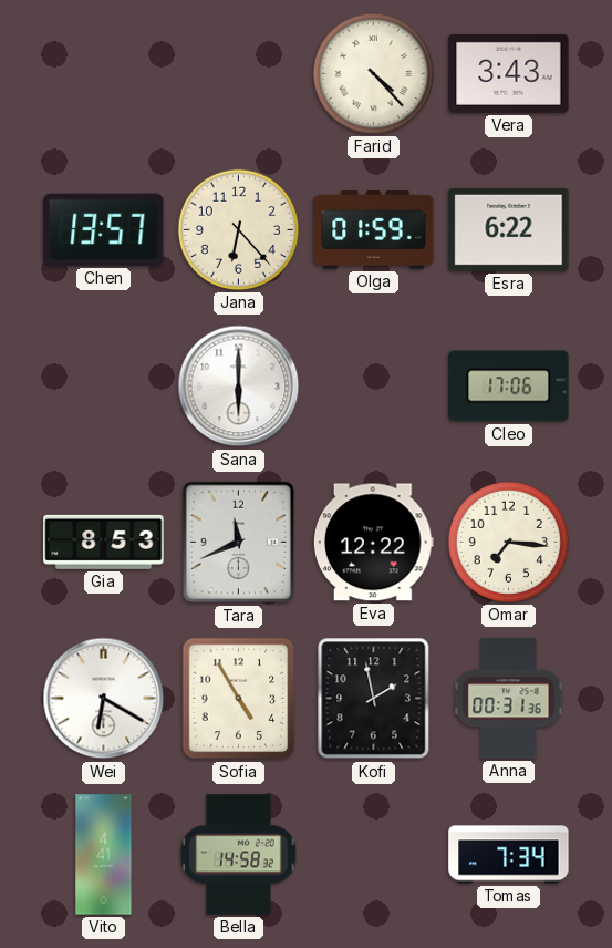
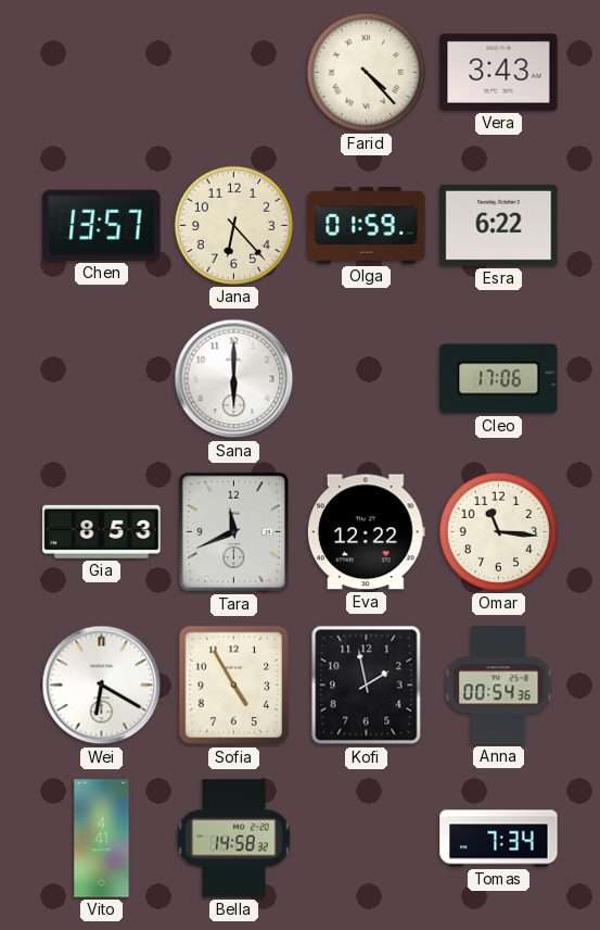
Omar: 7:16 -> 11:16
Anna: 00:31 -> 00:54
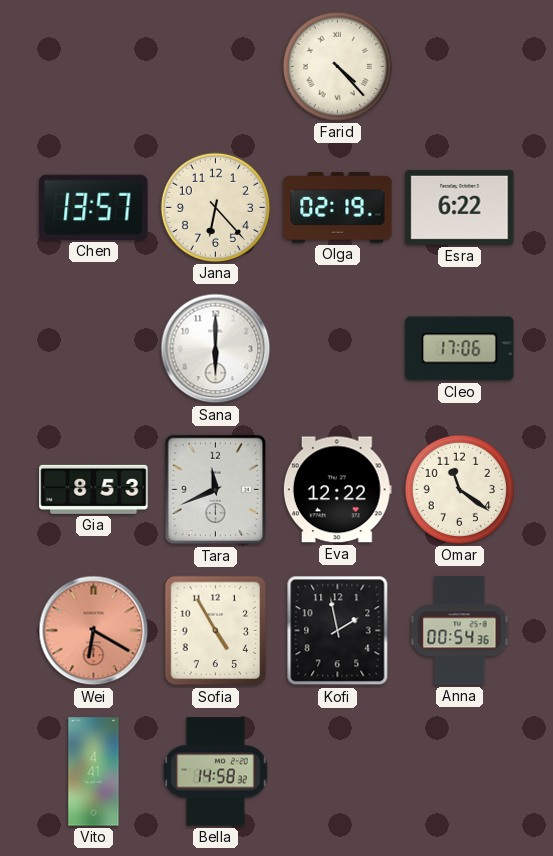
Vera: 3:43 -> none
Olga: 01:59 -> 02:19
Omar: 11:16 -> 11:21
Wei dial: white -> salmon
Tomas: 7:34 -> none
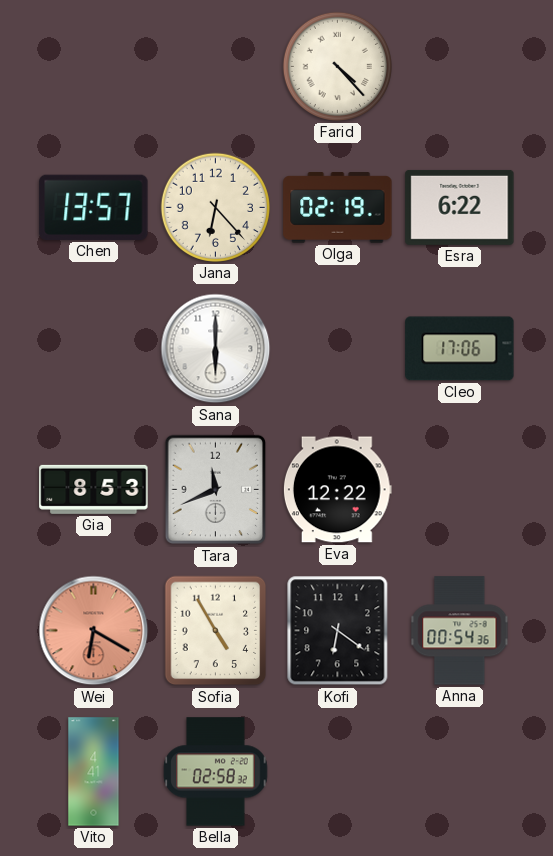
Omar: 11:21 -> none
Kofi: 1:58 -> 6:21
Bella: 14:58 -> 02:58
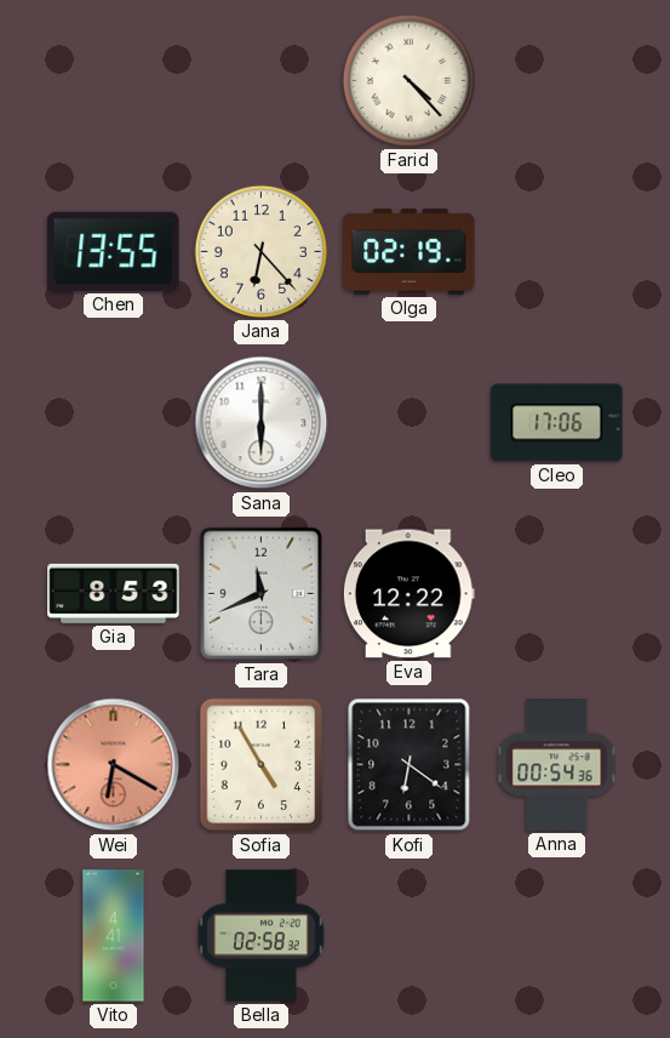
Chen: 13:57 -> 13:55
Esra: 6:22 -> none
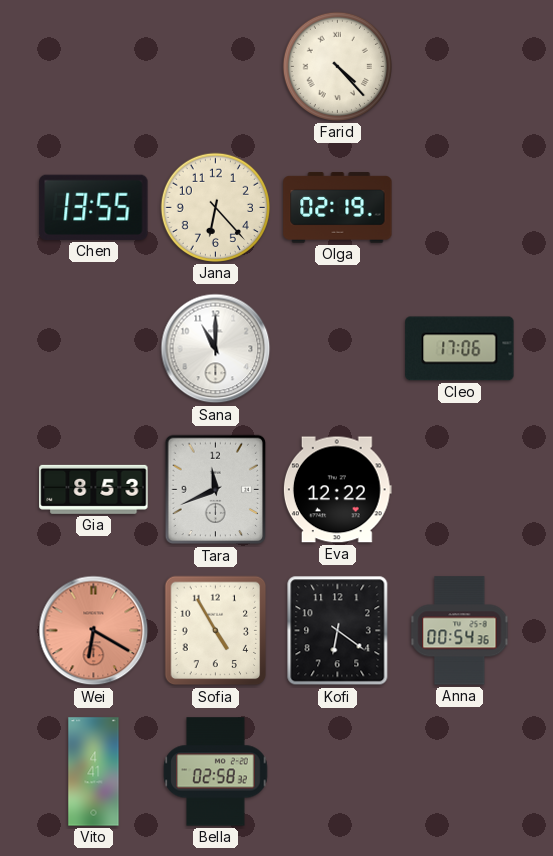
Sana: 6:00 -> 11:00
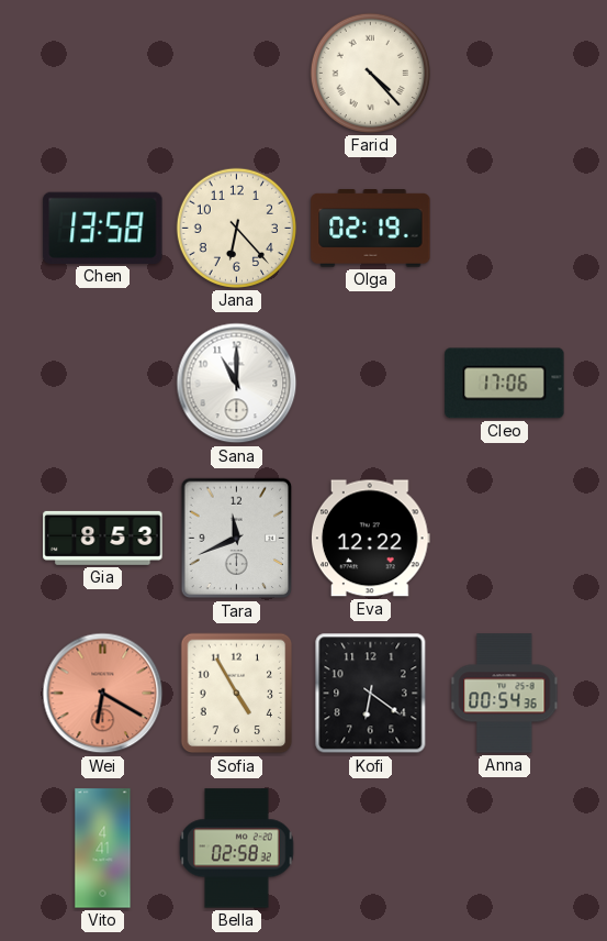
Chen: 13:55 -> 13:58
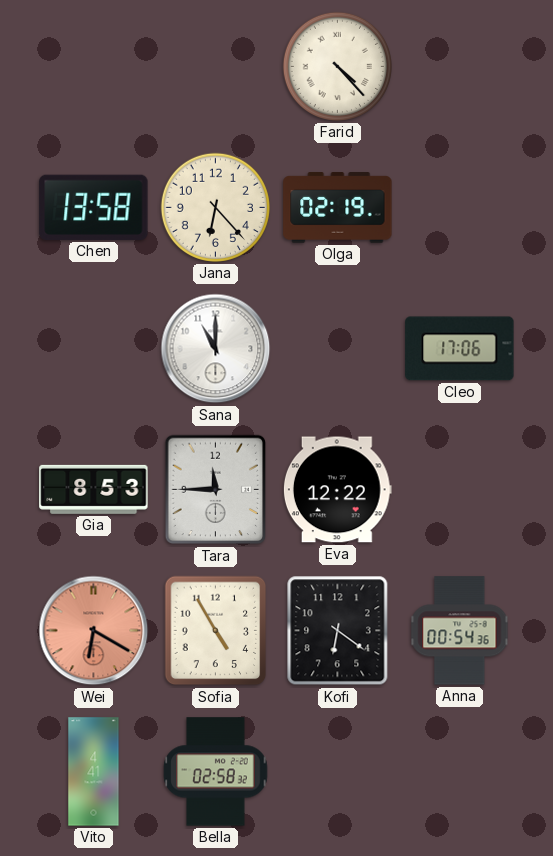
Tara: 11:41 -> 11:45
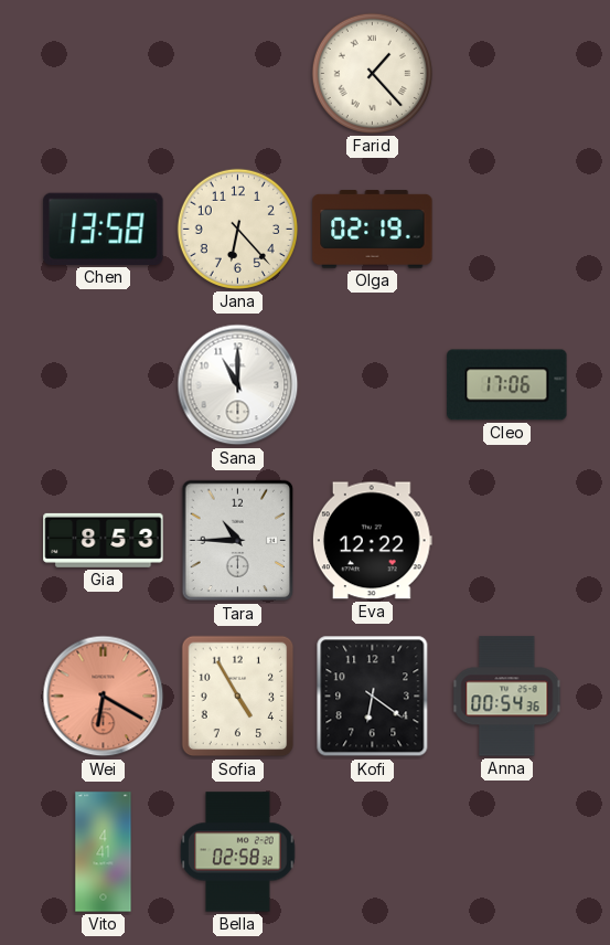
Farid: 4:23 -> 1:23
Tara: 11:45 -> 10:45
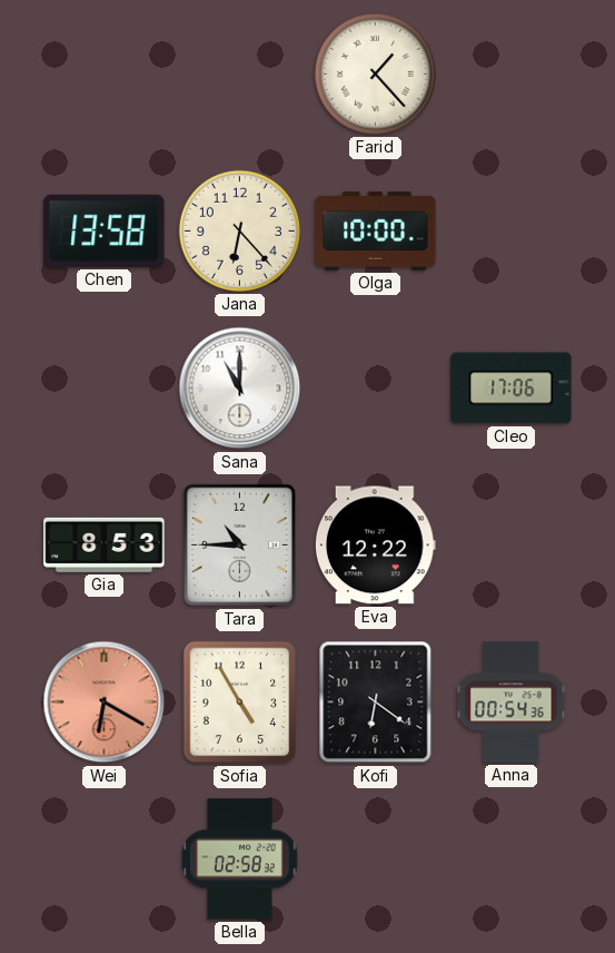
Olga: 02:19 -> 10:00
Vito: 4:41 -> none
